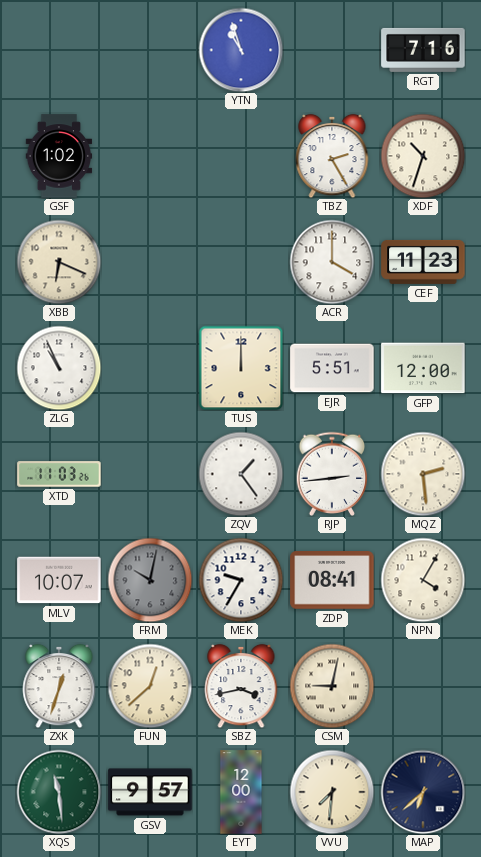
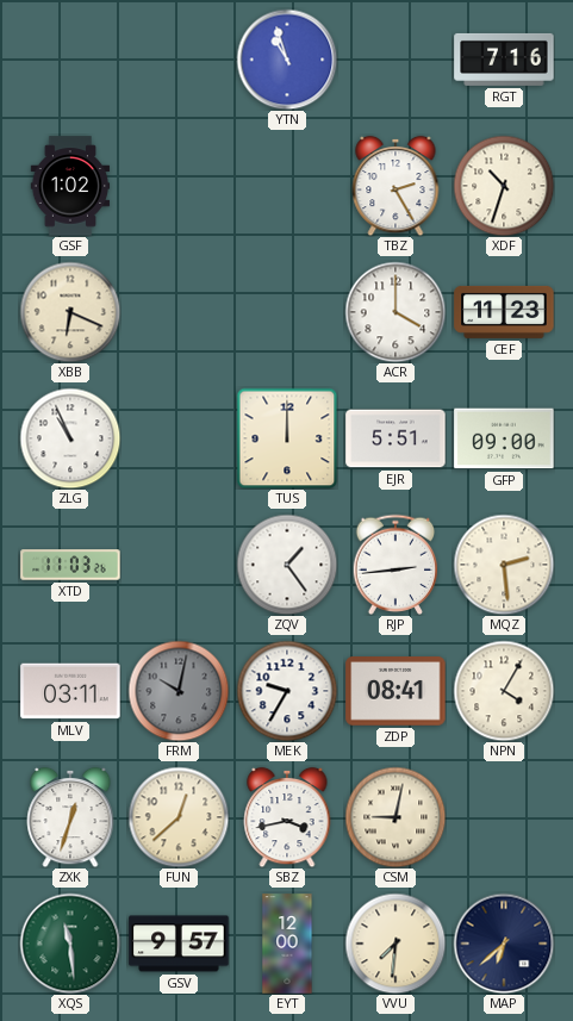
GFP: 12:00 -> 09:00
MLV: 10:07 -> 03:11
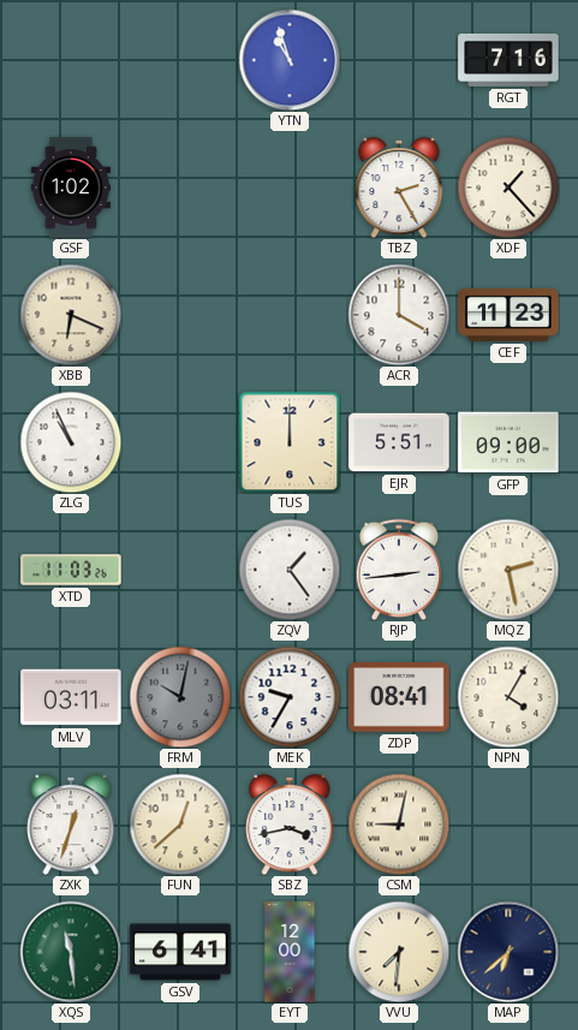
XDF: 10:33 -> 1:23
MQZ: 2:29 -> 2:28
GSV: 9:57 -> 6:41
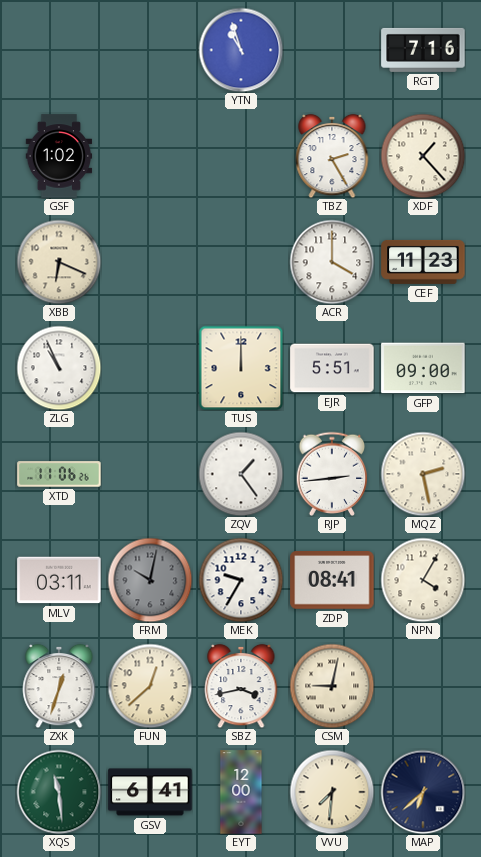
XTD: 11:03 -> 11:06
